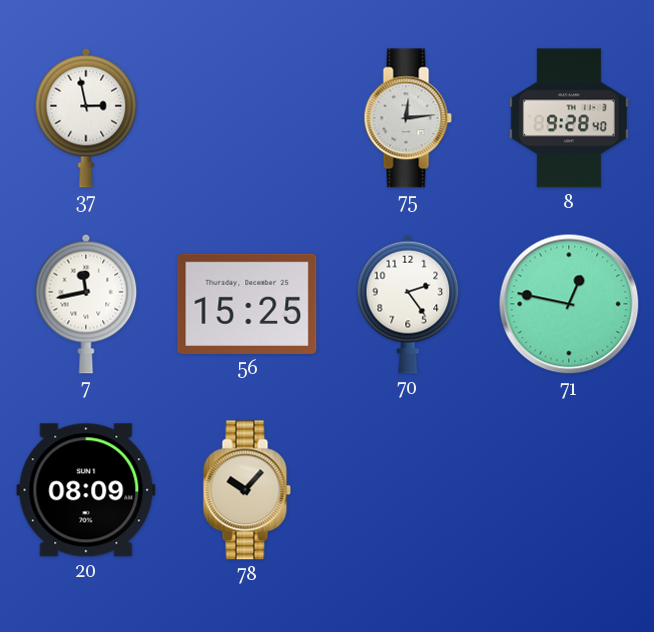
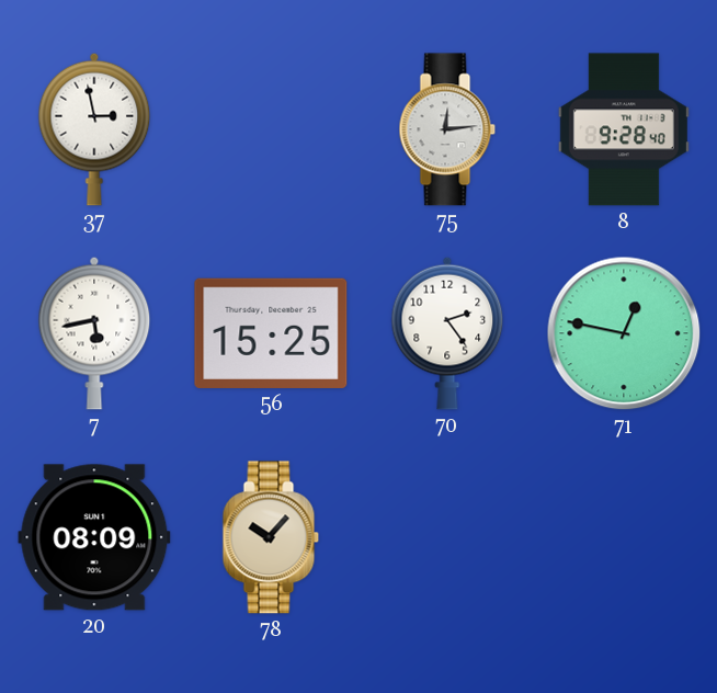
7: 11:43 -> 5:43
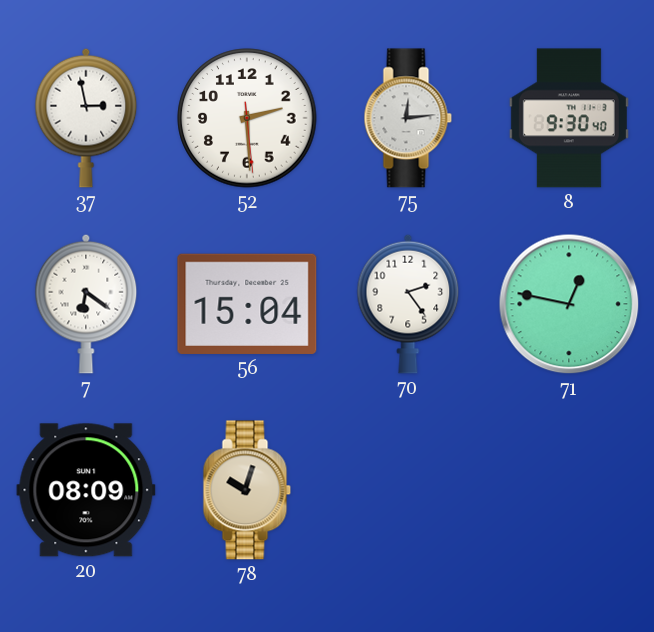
52: none -> 2:29
8: 9:28 -> 9:30
7: 5:43 -> 6:21
56: 15:25 -> 15:04
78: 10:07 -> 10:03
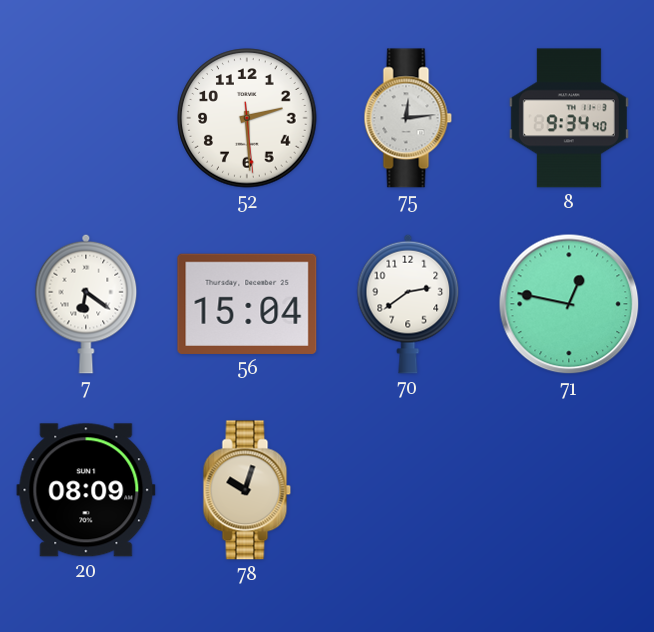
37: 2:58 -> none
8: 9:30 -> 9:34
70: 2:24 -> 2:39
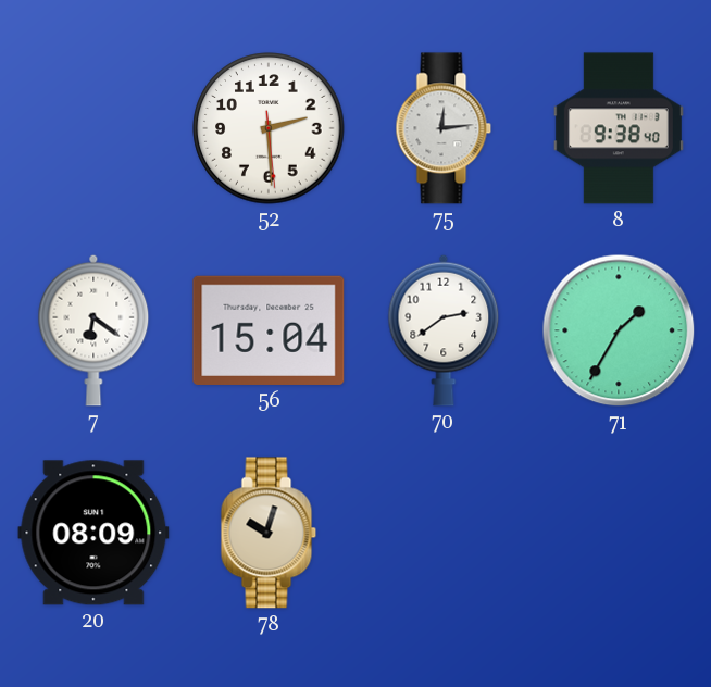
8: 9:34 -> 9:38
71: 12:47 -> 1:35
